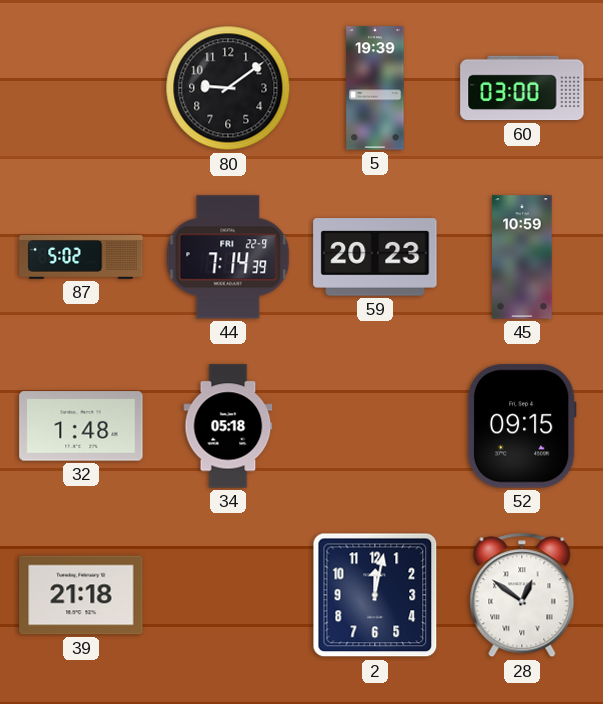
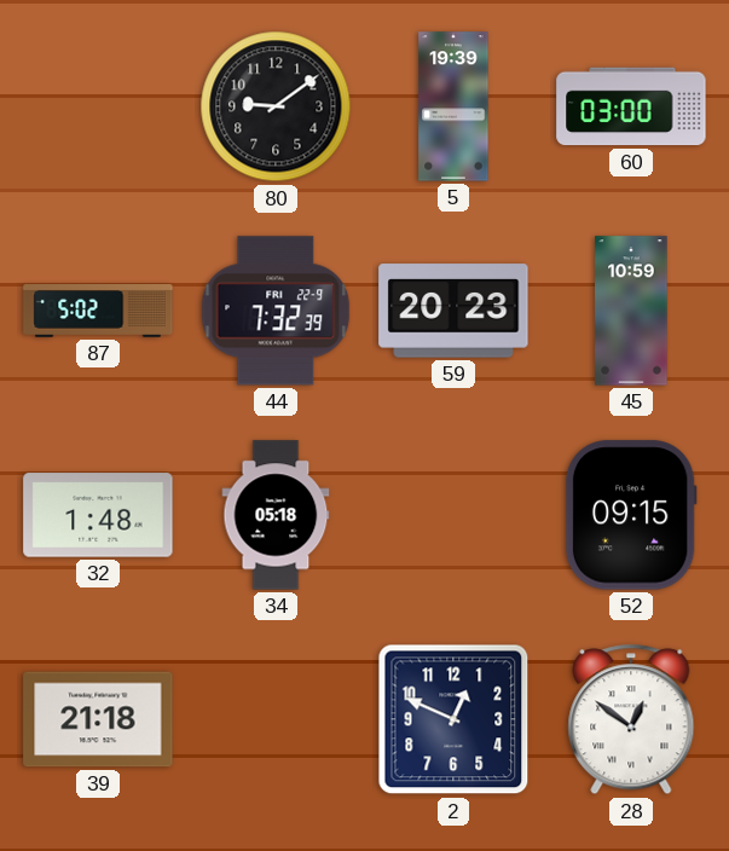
44: 7:14 -> 7:32
2: 12:02 -> 12:49
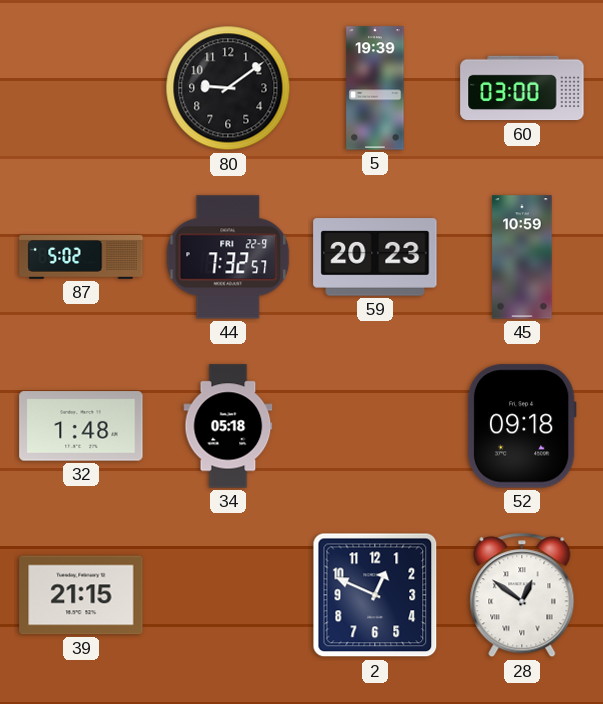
44: 7:32:39 -> 7:32:57
52: 09:15 -> 09:18
39: 21:18 -> 21:15
